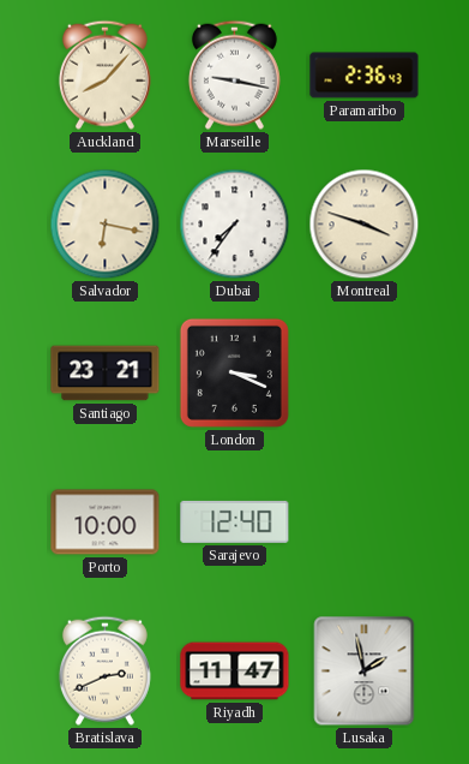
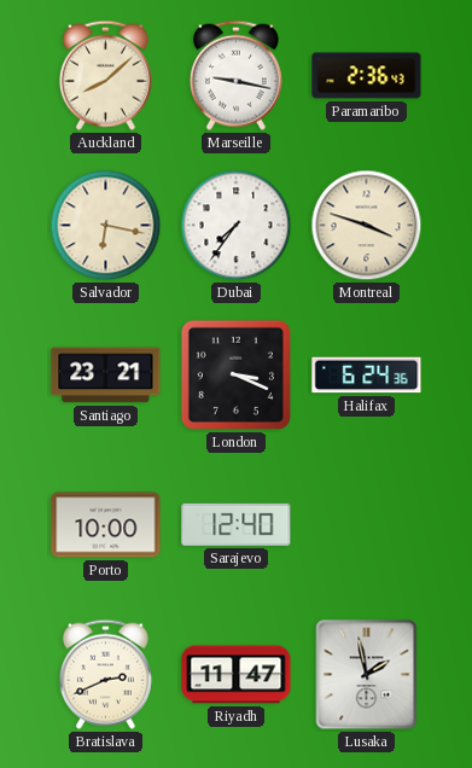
Auckland: 8:07 -> 8:08
Halifax: none -> 6:24
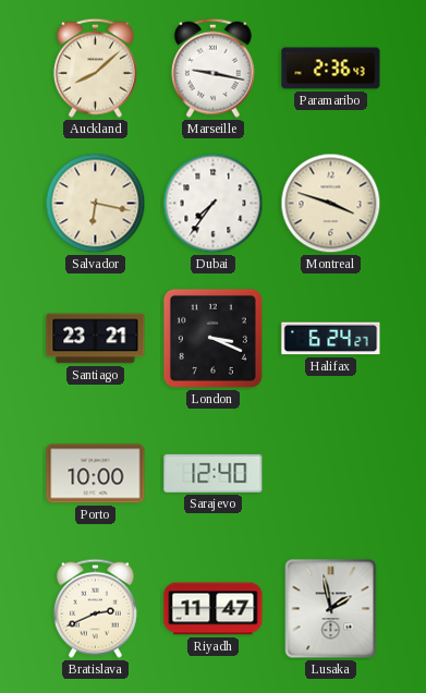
Halifax: 6:24:36 -> 6:24:27
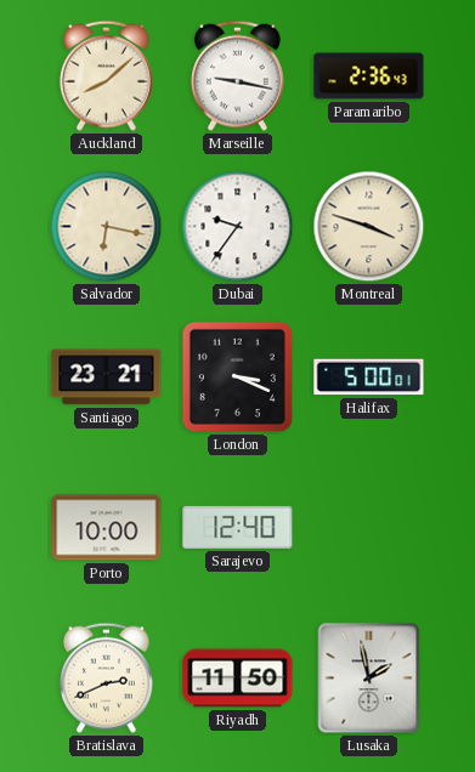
Dubai: 7:36 -> 9:36
Halifax: 6:24 -> 5:00
Riyadh: 11:47 -> 11:50
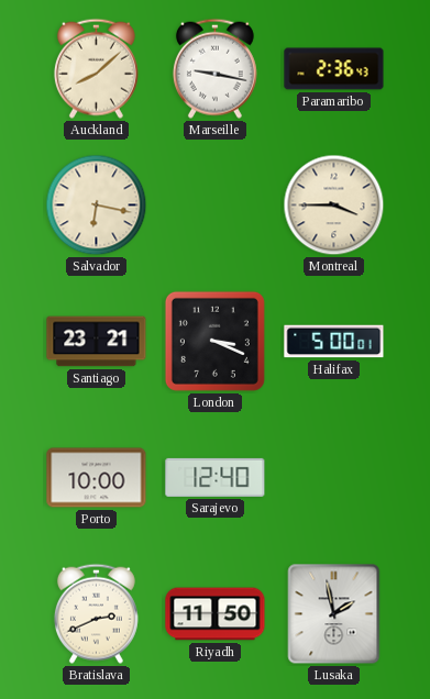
Dubai: 9:36 -> none
Montreal: 3:48 -> 3:45
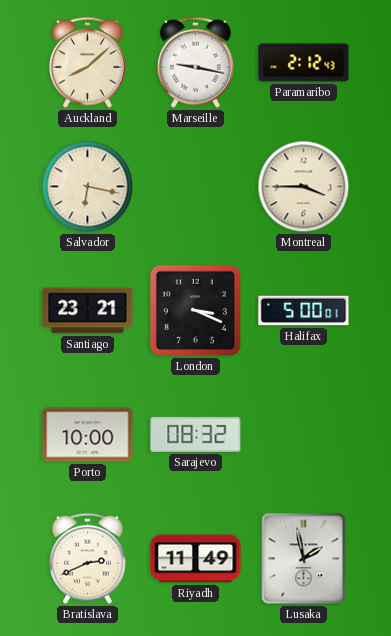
Paramaribo: 2:36 -> 2:12
Sarajevo: 12:40 -> 08:32
Riyadh: 11:50 -> 11:49
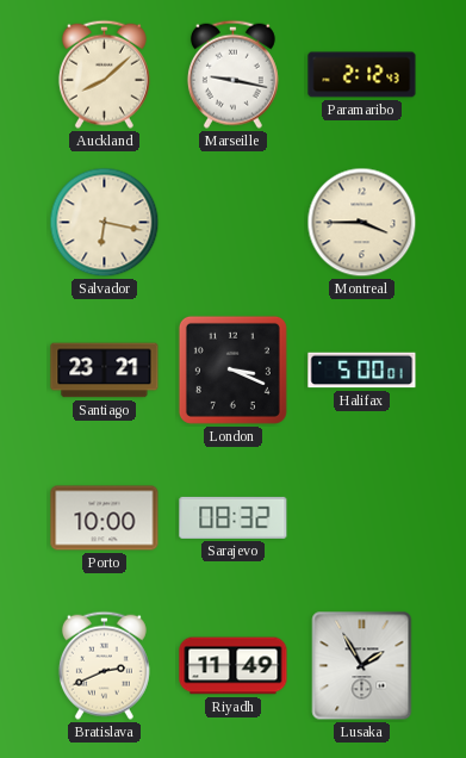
Lusaka: 1:58 -> 1:55
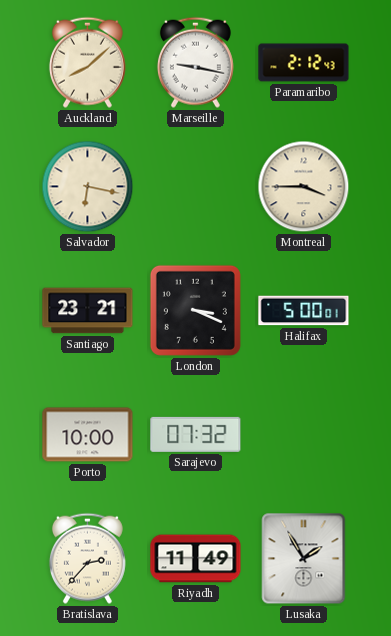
Sarajevo: 08:32 -> 07:32
Bratislava: 2:41 -> 2:37
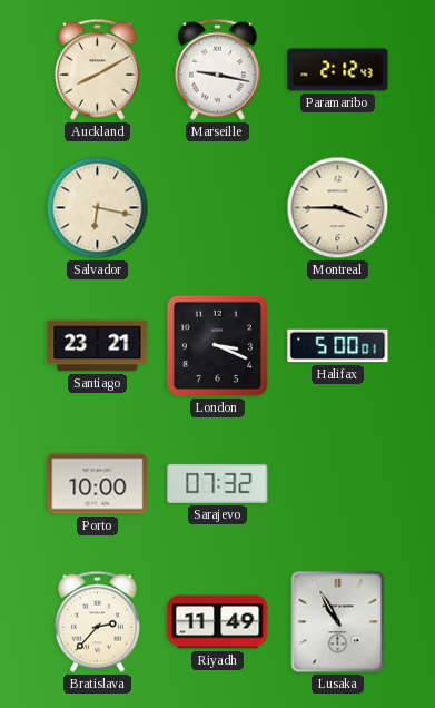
Auckland: 8:08 -> 8:10
Lusaka: 1:55 -> 10:55
